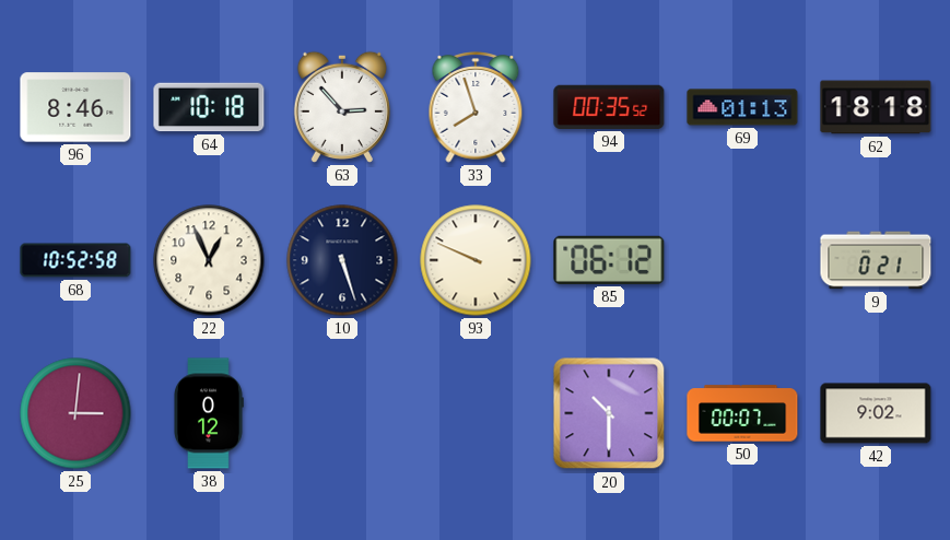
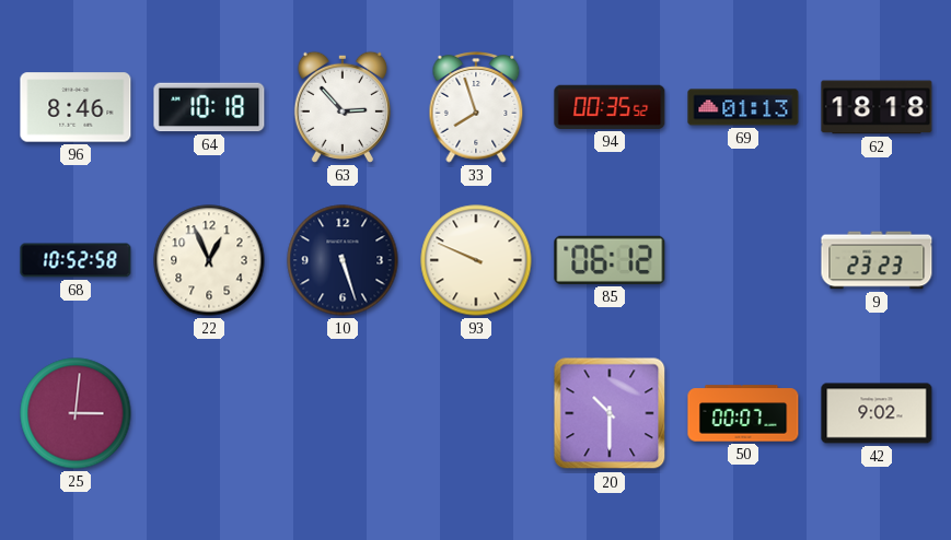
9: 0:21 -> 23:23
38: 0:12 -> none
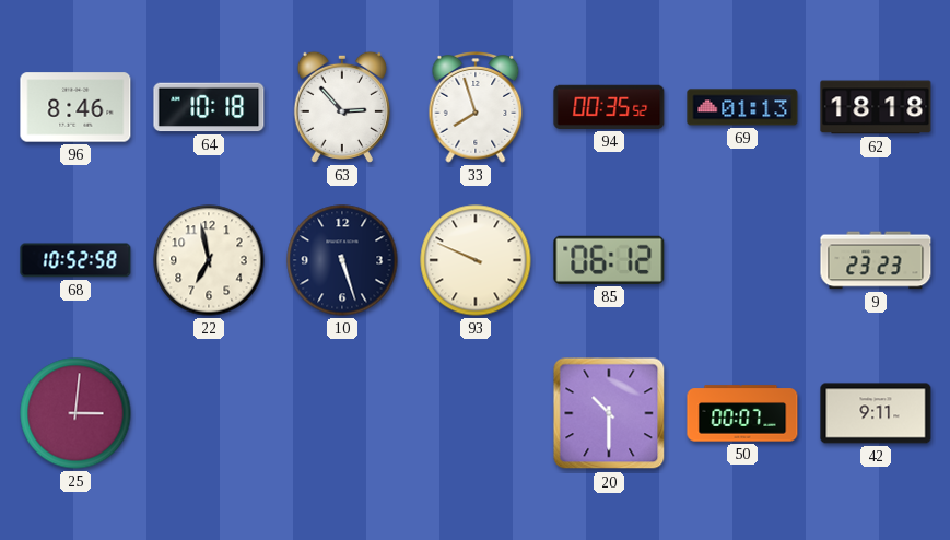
22: 12:56 -> 6:58
42: 9:02 -> 9:11
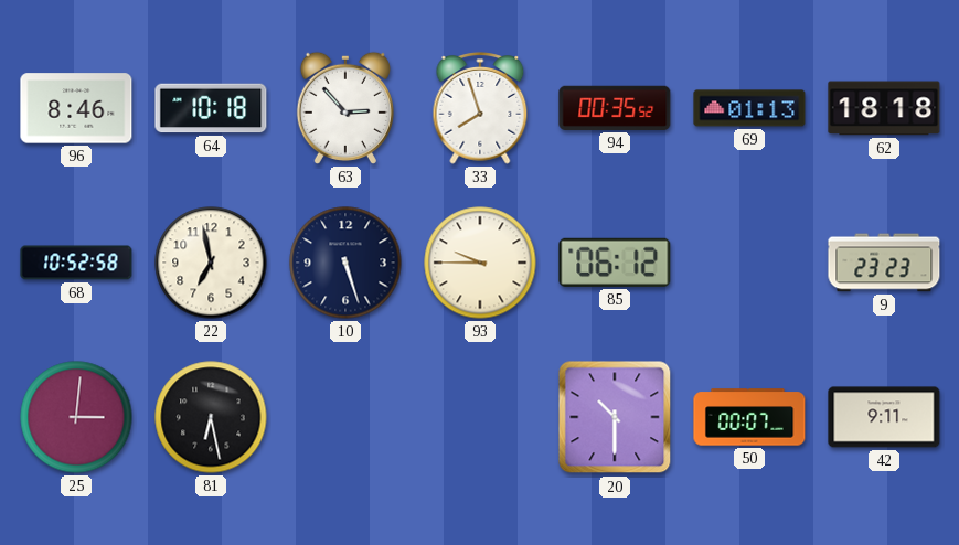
93: 9:49 -> 9:45
81: none -> 6:28
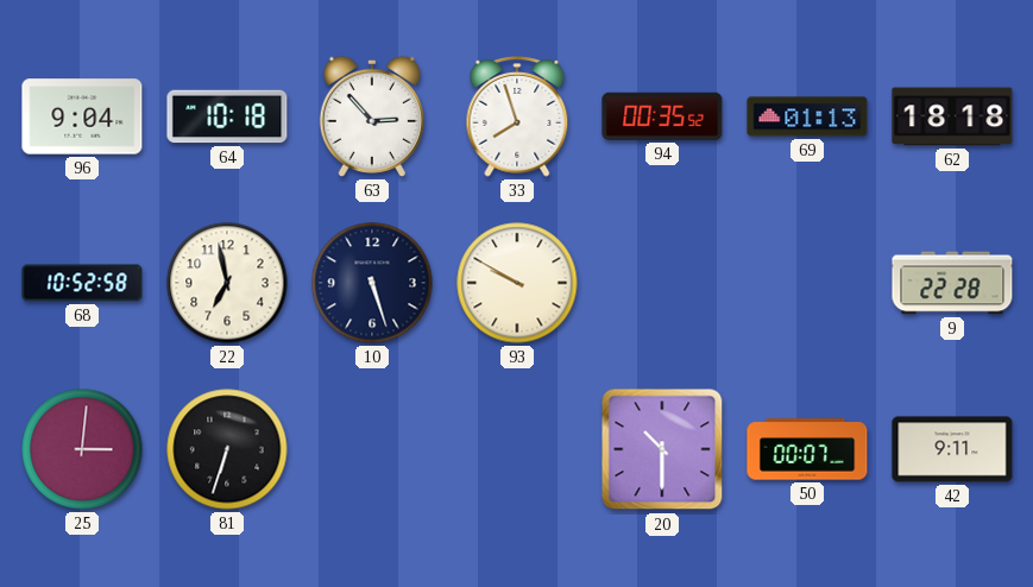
96: 8:46 -> 9:04
93: 9:45 -> 9:50
85: 06:12 -> none
9: 23:23 -> 22:28
81: 6:28 -> 6:33
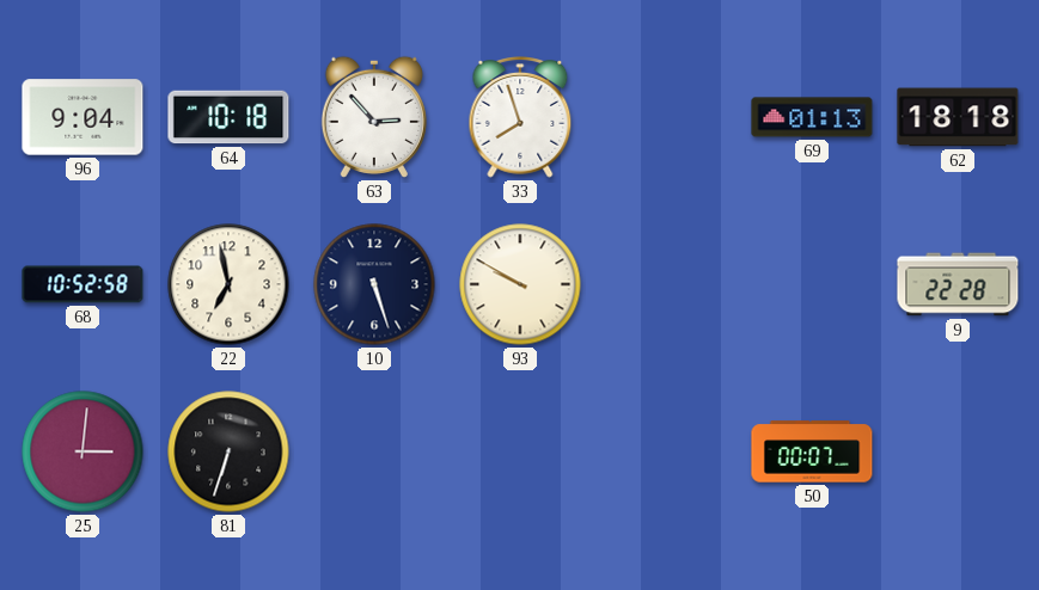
94: 00:35 -> none
20: 10:30 -> none
42: 9:11 -> none
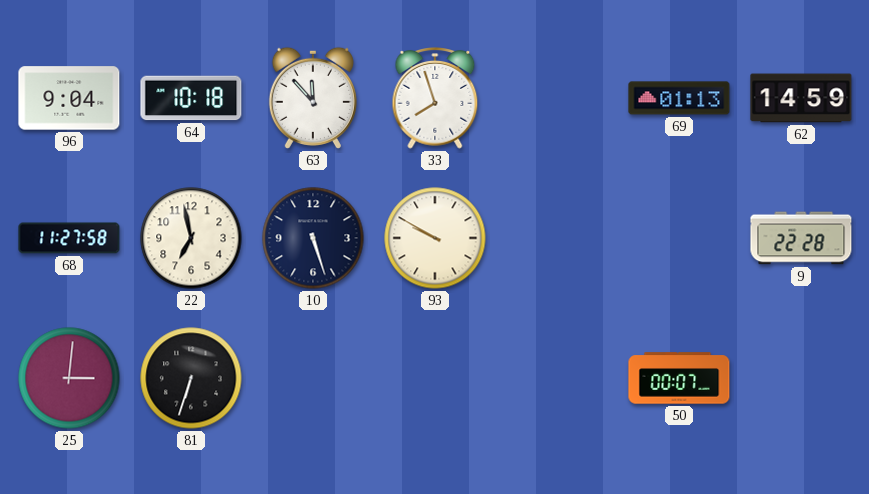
63: 2:53 -> 11:53
62: 18:18 -> 14:59
68: 10:52 -> 11:27
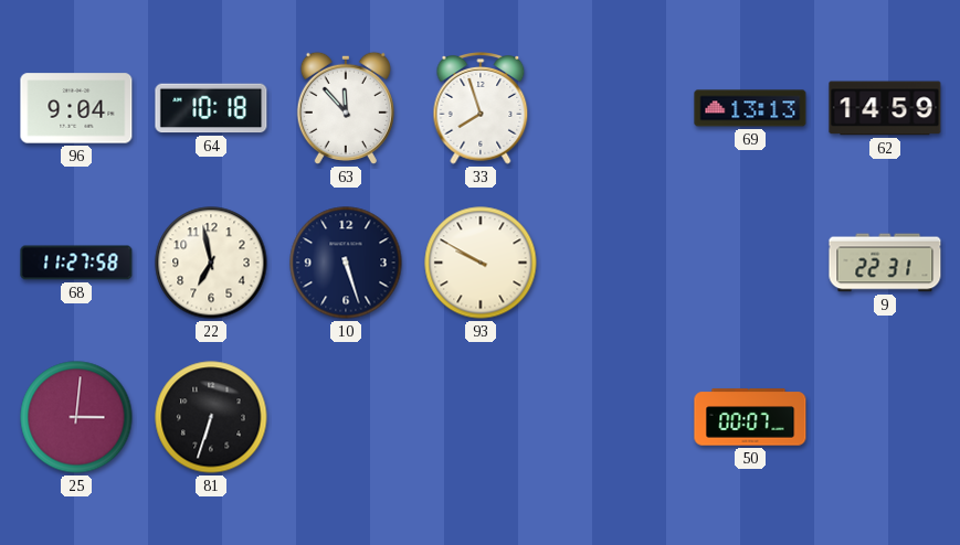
69: 01:13 -> 13:13
9: 22:28 -> 22:31
